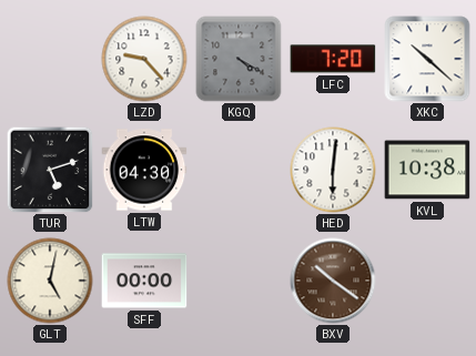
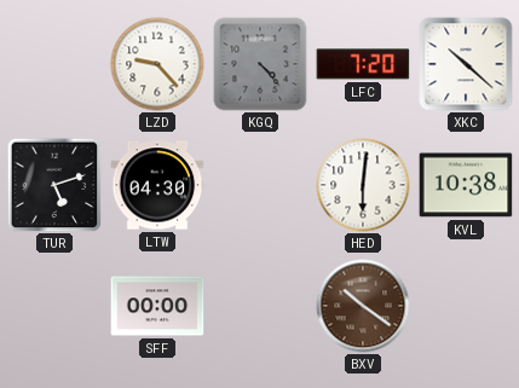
KGQ: 4:20 -> 4:23
GLT: 5:02 -> none
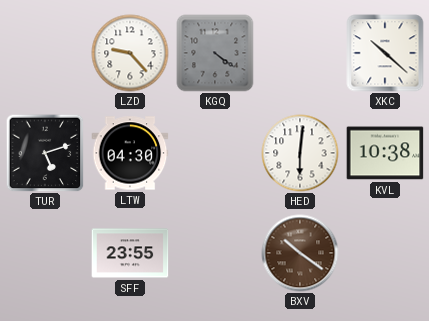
KGQ: 4:23 -> 4:21
LFC: 7:20 -> none
SFF: 00:00 -> 23:55
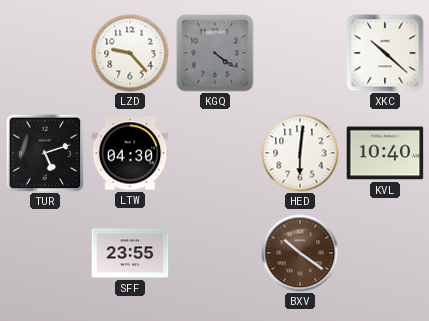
KVL: 10:38 -> 10:40
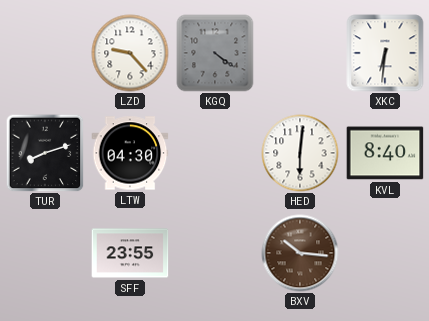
XKC: 10:22 -> 6:31
TUR: 5:12 -> 8:12
KVL: 10:40 -> 8:40
BXV: 10:21 -> 10:16
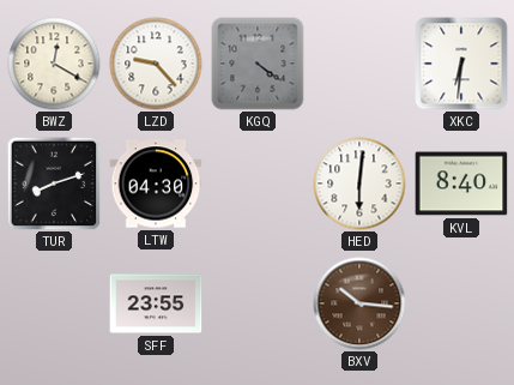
BWZ: none -> 12:20
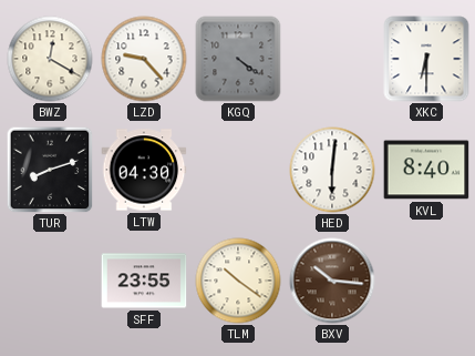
XKC: 6:31 -> 6:30
TLM: none -> 10:21
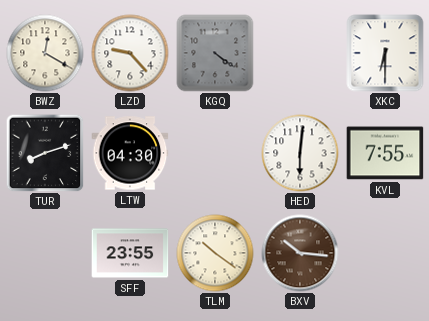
KVL: 8:40 -> 7:55
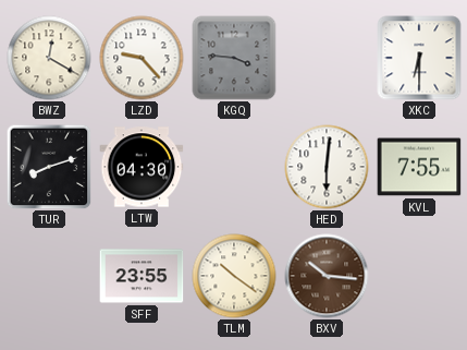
KGQ: 4:21 -> 3:46
